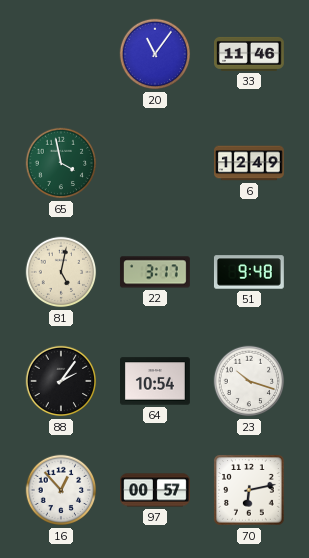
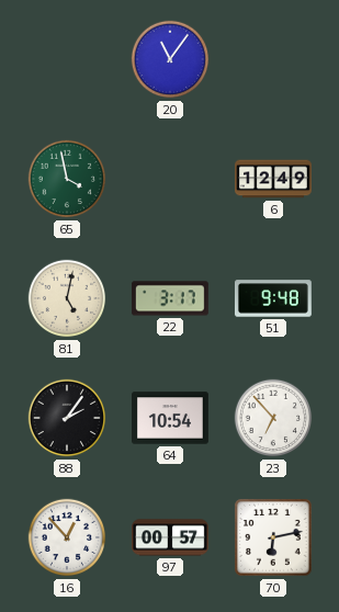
33: 11:46 -> none
23: 10:18 -> 6:53
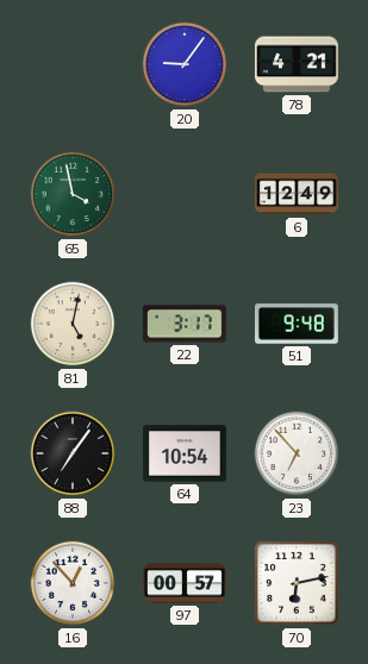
20: 11:06 -> 9:06
78: none -> 4:21
88: 2:06 -> 7:06
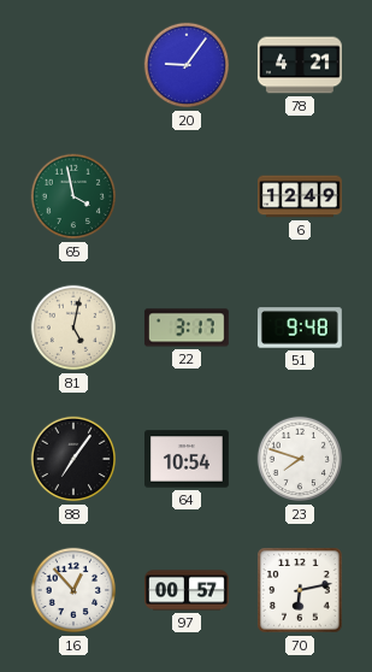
23: 6:53 -> 7:48
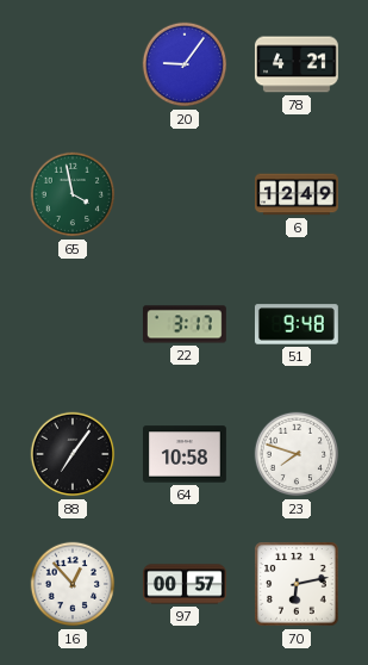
81: 5:02 -> none
64: 10:54 -> 10:58
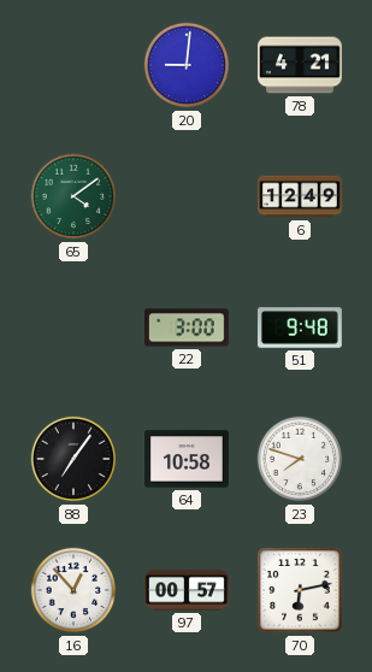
20: 9:06 -> 9:01
65: 3:58 -> 4:09
22: 3:17 -> 3:00
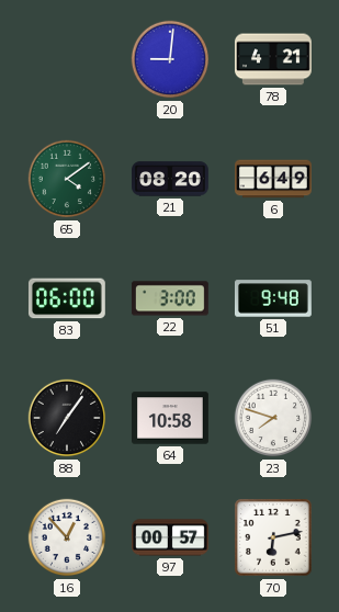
21: none -> 08:20
6: 12:49 -> 6:49
83: none -> 06:00
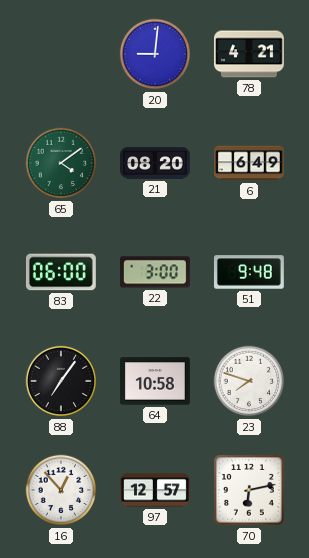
97: 00:57 -> 12:57
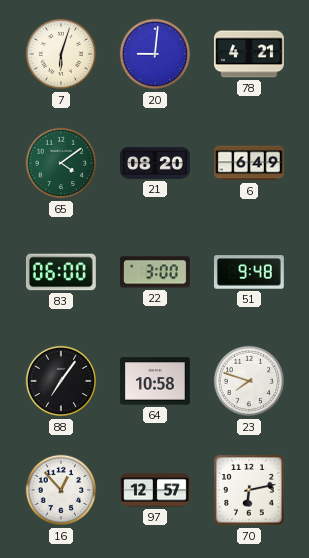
7: none -> 6:03
